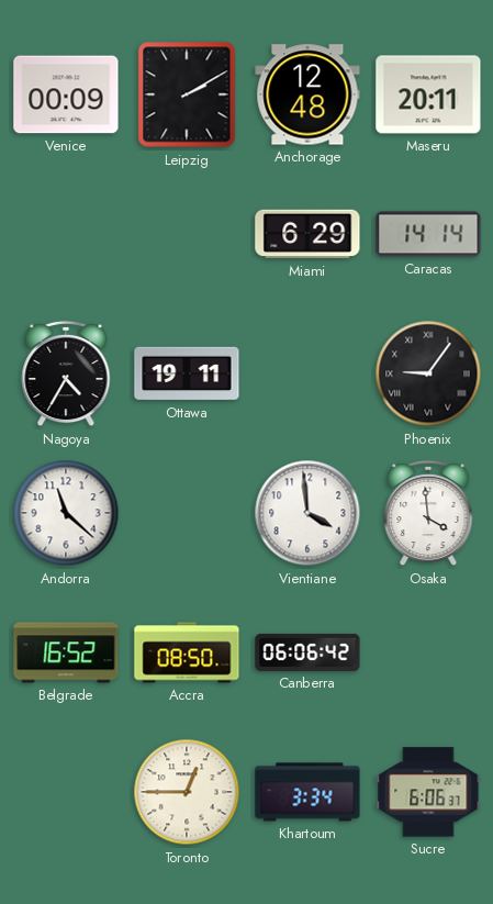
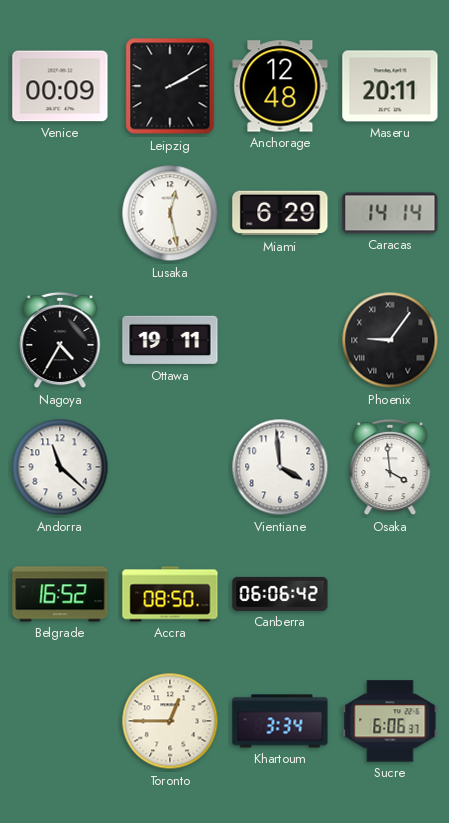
Lusaka: none -> 12:28
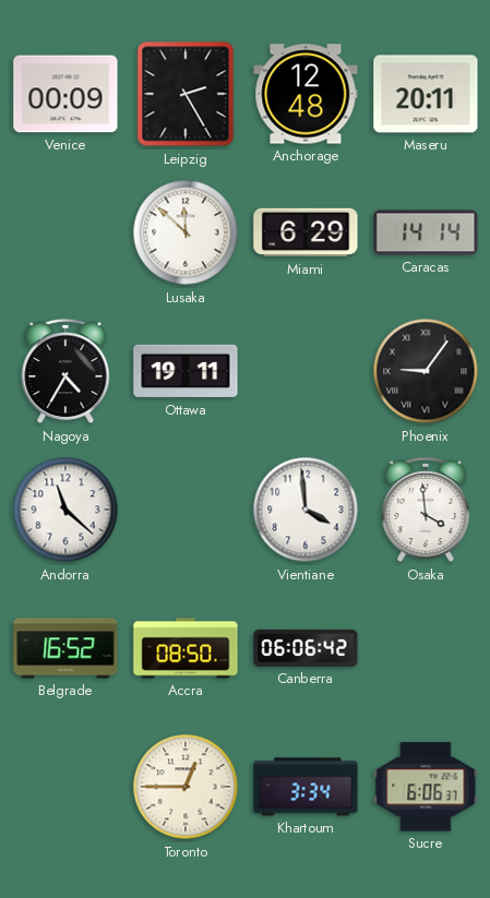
Leipzig: 2:10 -> 2:25
Lusaka: 12:28 -> 11:52
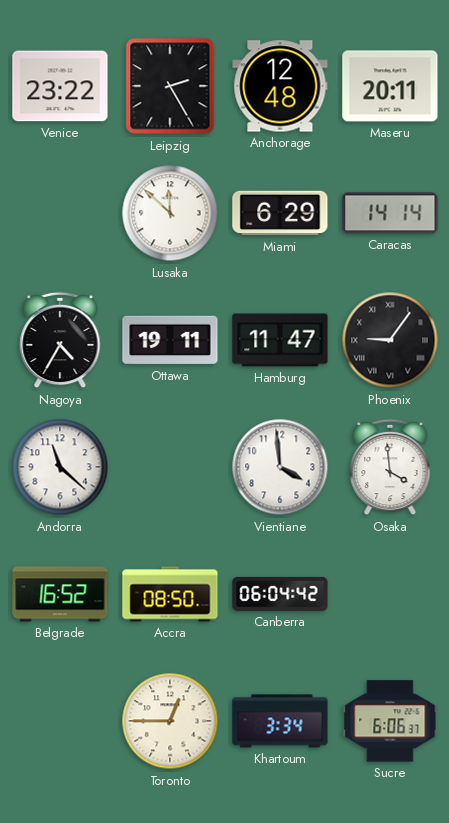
Venice: 00:09 -> 23:22
Hamburg: none -> 11:47
Canberra: 06:06 -> 06:04
